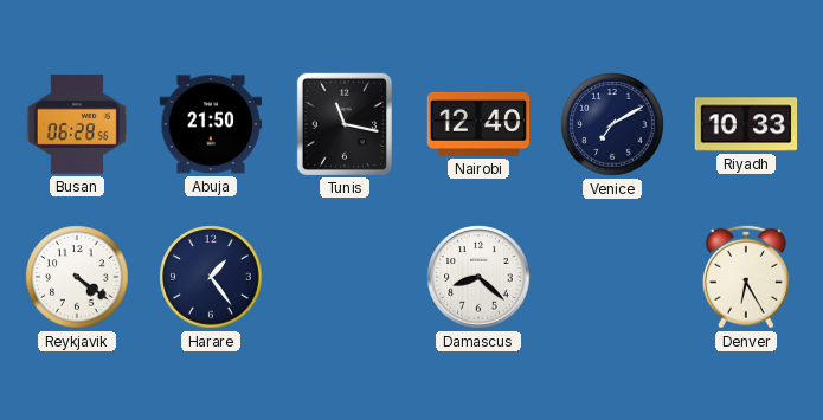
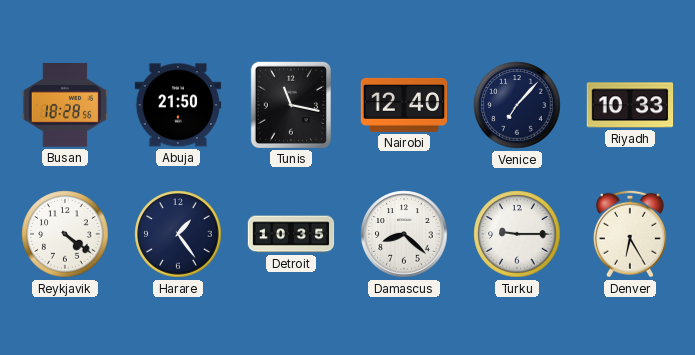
Busan: 06:28 -> 18:28
Venice: 7:10 -> 7:07
Detroit: none -> 10:35
Turku: none -> 9:15
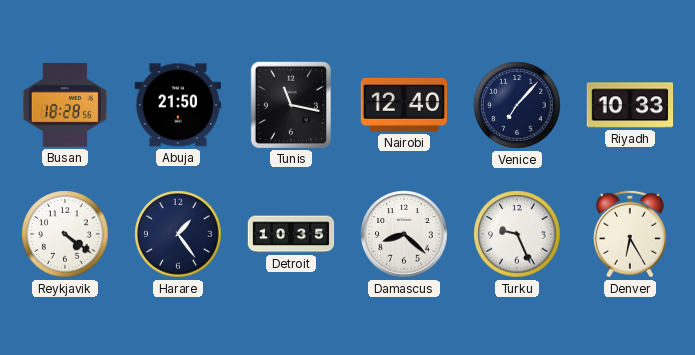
Turku: 9:15 -> 9:26
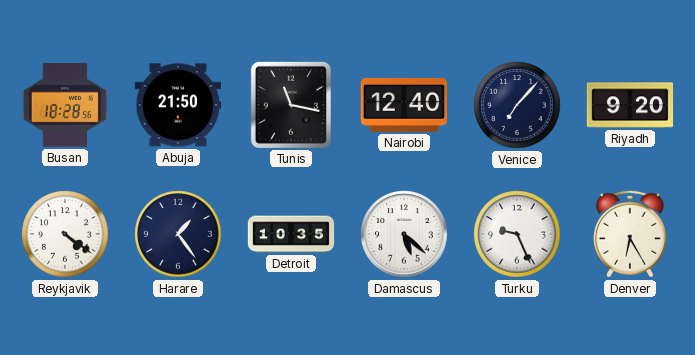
Riyadh: 10:33 -> 9:20
Damascus: 8:22 -> 5:22
